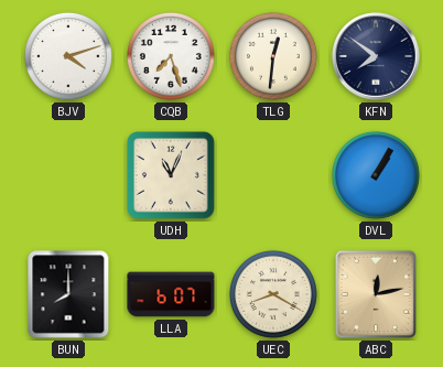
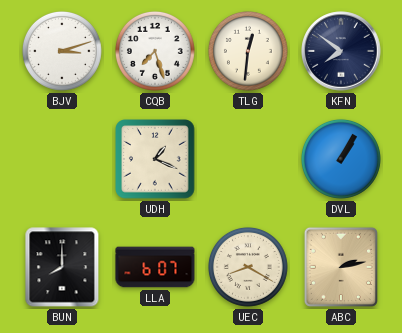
BJV: 4:12 -> 3:12
UDH: 11:04 -> 1:19
ABC: 12:13 -> 2:13
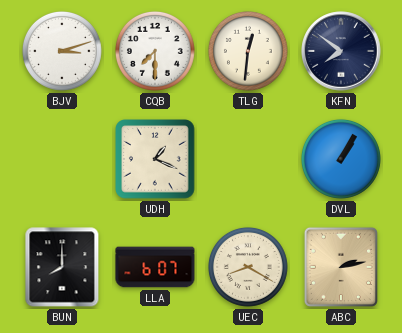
CQB: 7:27 -> 7:30
